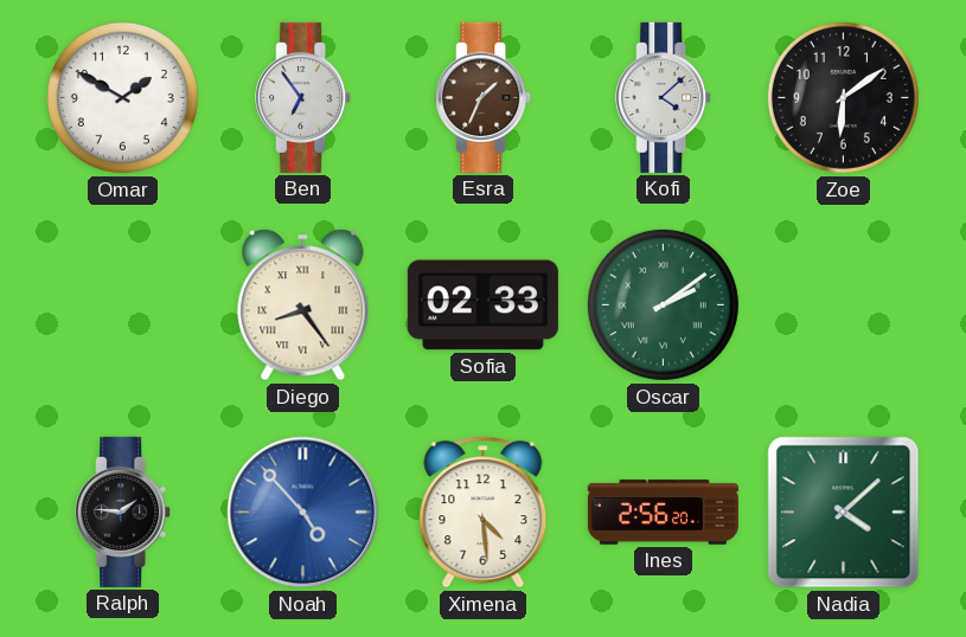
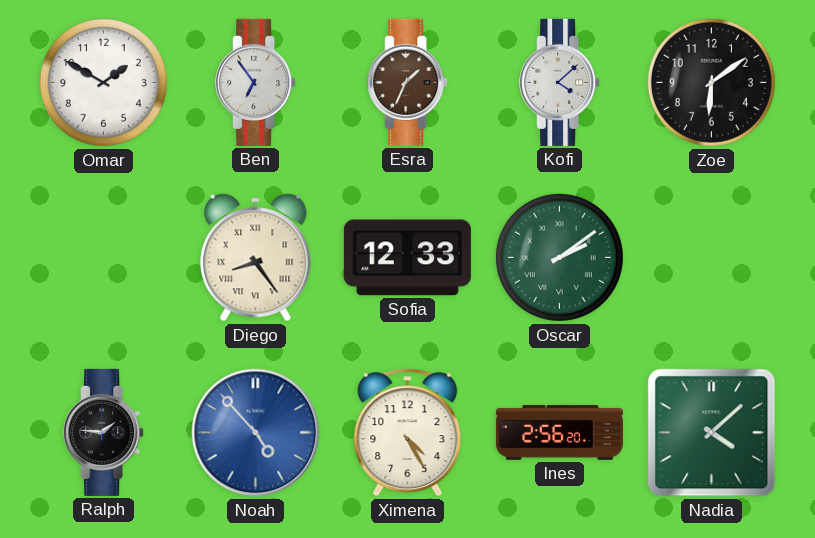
Sofia: 02:33 -> 12:33
Ximena: 4:29 -> 4:25
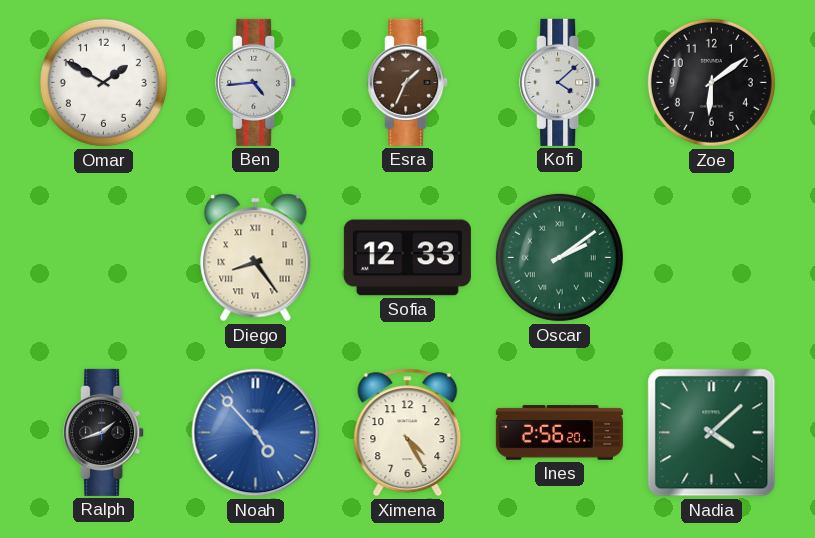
Ben: 6:54 -> 4:44
Ralph: 1:46 -> 1:42
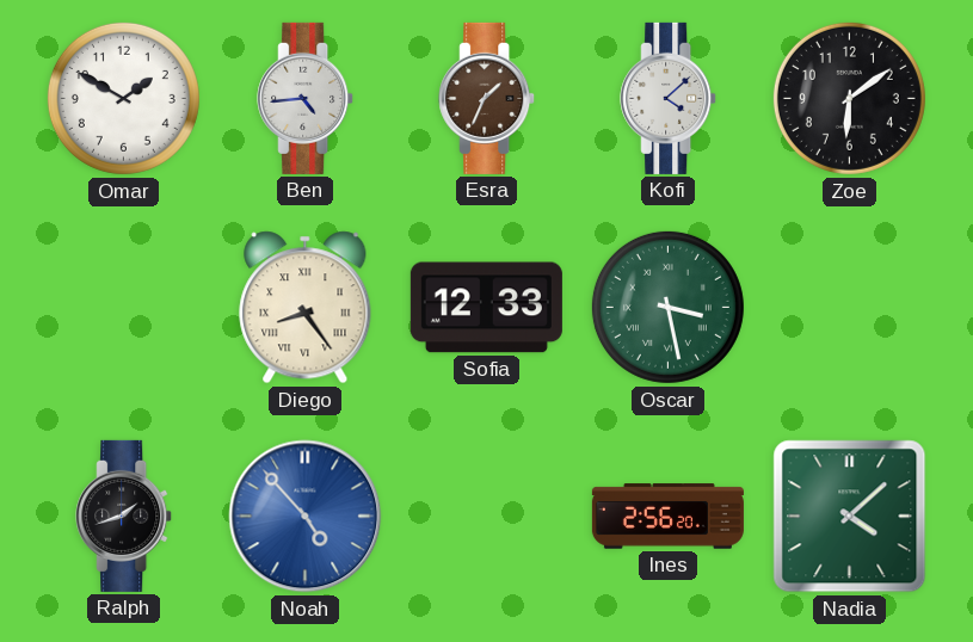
Oscar: 2:09 -> 3:28
Ximena: 4:25 -> none
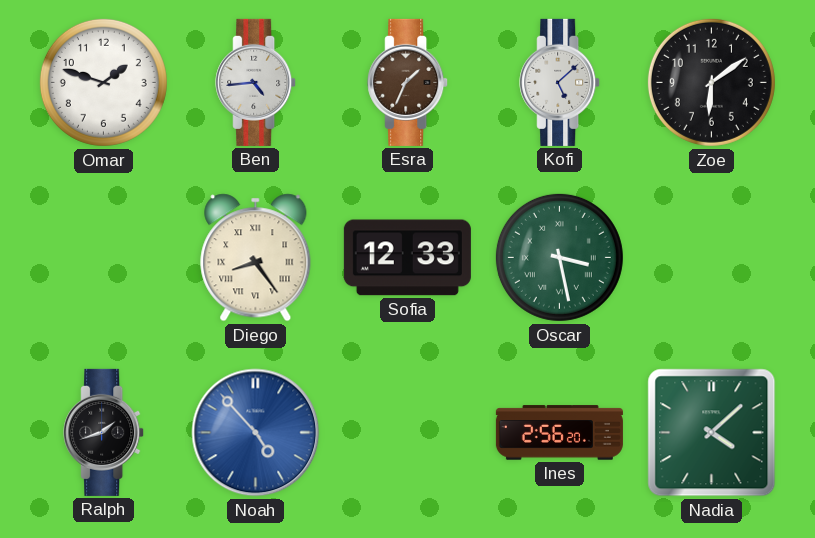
Omar: 1:50 -> 1:48
Kofi: 4:08 -> 5:08
